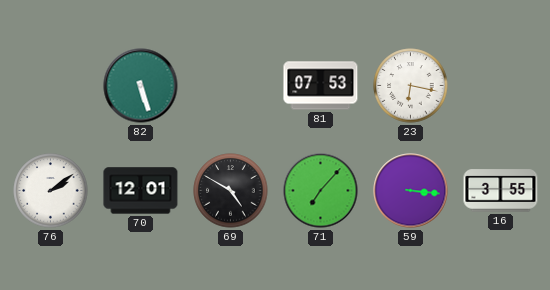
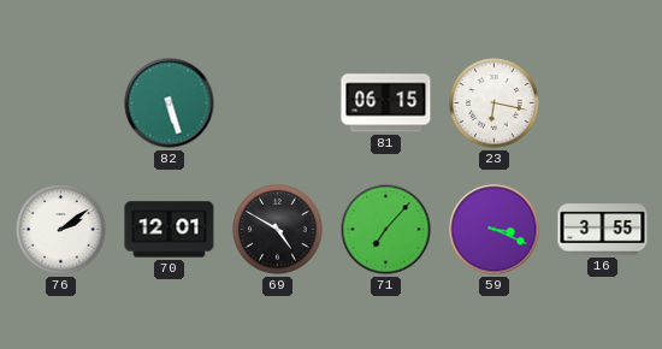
81: 07:53 -> 06:15
59: 3:16 -> 3:19
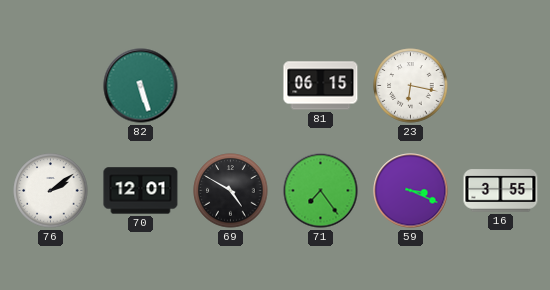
71: 7:07 -> 7:24
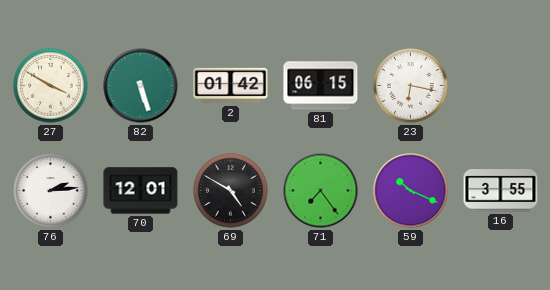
27: none -> 3:50
2: none -> 01:42
76: 2:09 -> 2:14
59: 3:19 -> 10:19
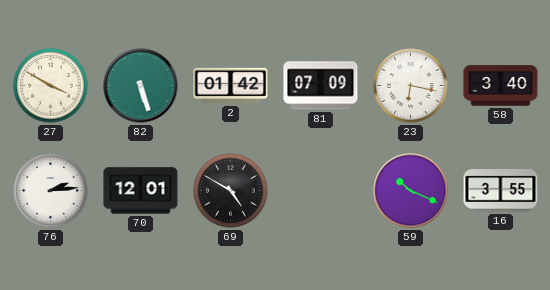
81: 06:15 -> 07:09
58: none -> 3:40
71: 7:24 -> none
